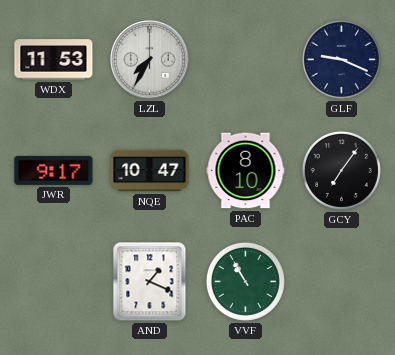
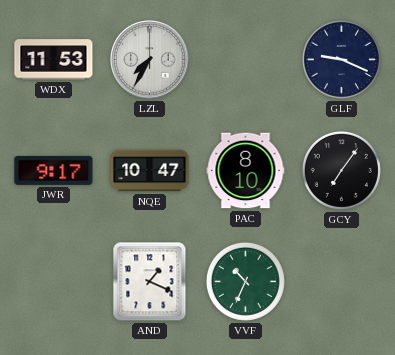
VVF: 10:55 -> 10:34
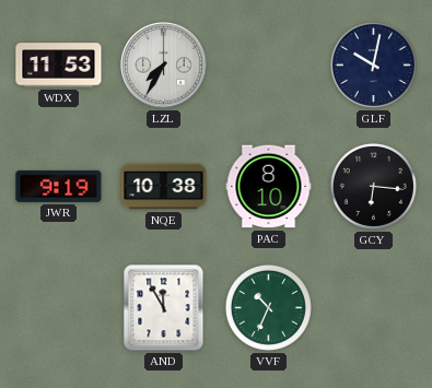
GLF: 9:19 -> 10:02
JWR: 9:17 -> 9:19
NQE: 10:47 -> 10:38
GCY: 7:06 -> 6:16
AND: 1:19 -> 11:55
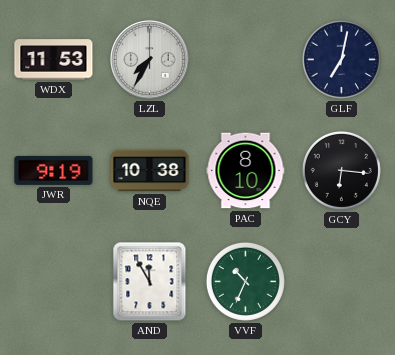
GLF: 10:02 -> 7:02
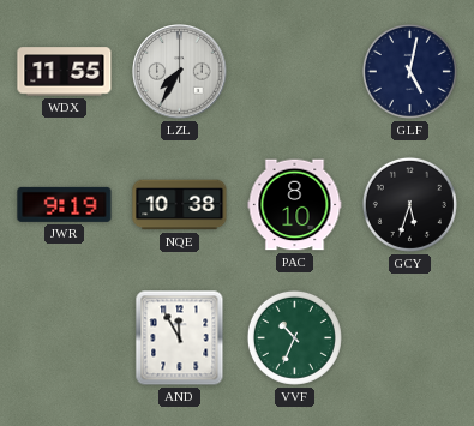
WDX: 11:53 -> 11:55
GLF: 7:02 -> 5:02
GCY: 6:16 -> 5:33
